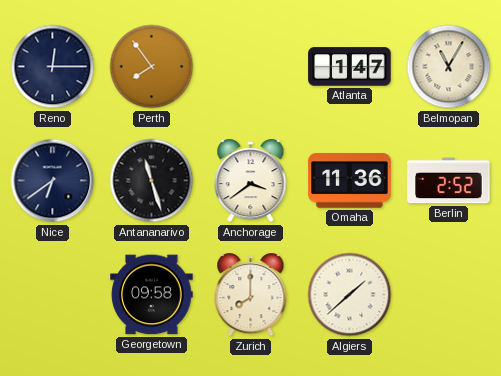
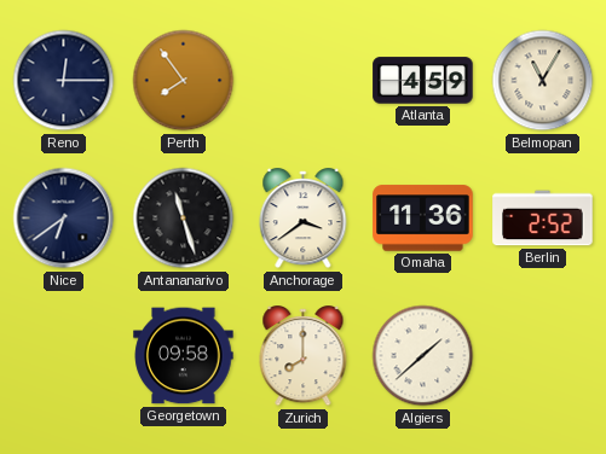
Atlanta: 1:47 -> 4:59
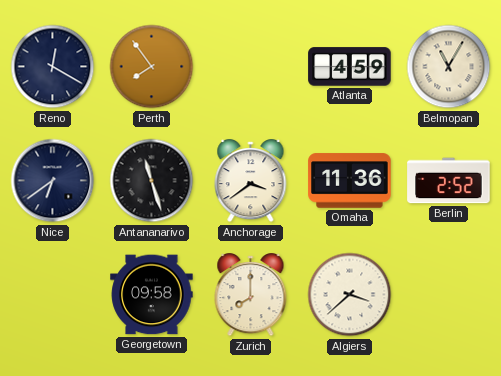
Reno: 12:15 -> 12:20
Algiers: 1:38 -> 3:38
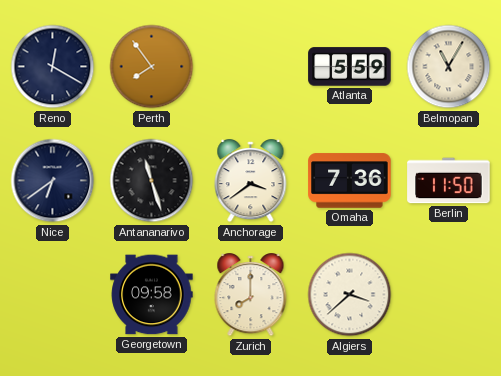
Atlanta: 4:59 -> 5:59
Omaha: 11:36 -> 7:36
Berlin: 2:52 -> 11:50
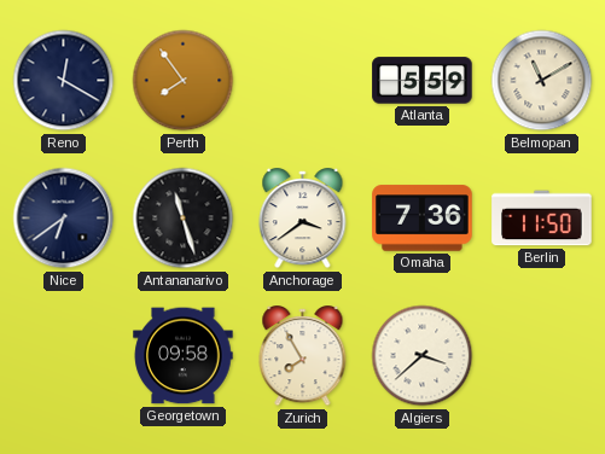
Belmopan: 11:05 -> 11:10
Zurich: 8:00 -> 7:55
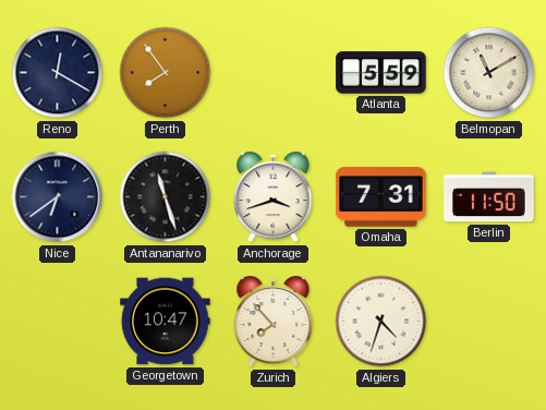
Anchorage: 3:39 -> 3:42
Omaha: 7:36 -> 7:31
Georgetown: 09:58 -> 10:47
Zurich: 7:55 -> 7:53
Algiers: 3:38 -> 4:33
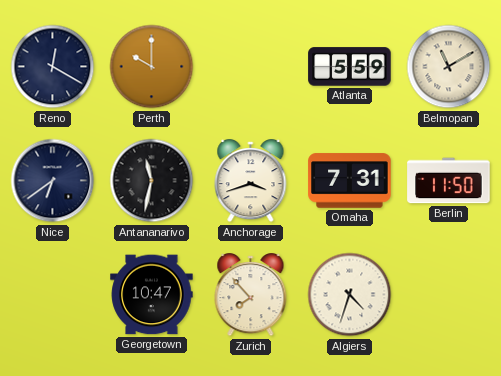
Perth: 7:54 -> 10:00
Antananarivo: 11:27 -> 11:32
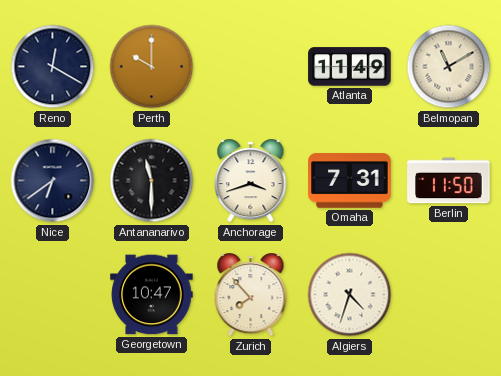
Atlanta: 5:59 -> 11:49
Antananarivo: 11:32 -> 11:30
